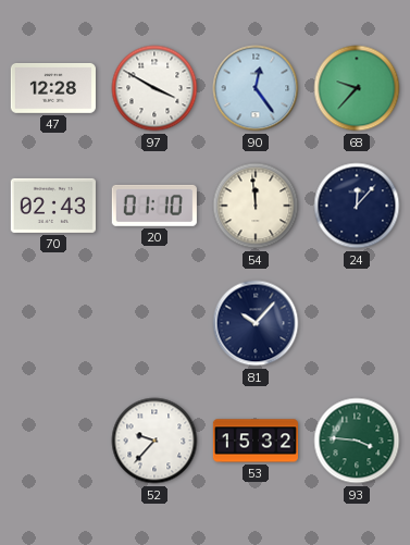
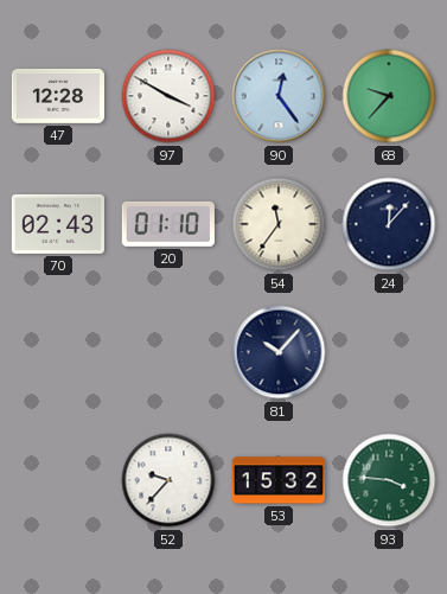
54: 11:59 -> 11:36
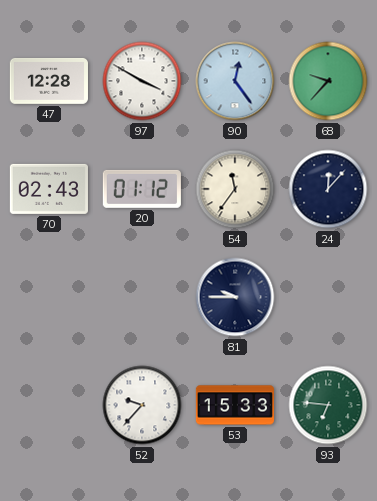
20: 01:10 -> 01:12
81: 10:07 -> 9:45
53: 15:32 -> 15:33
93: 3:46 -> 6:46
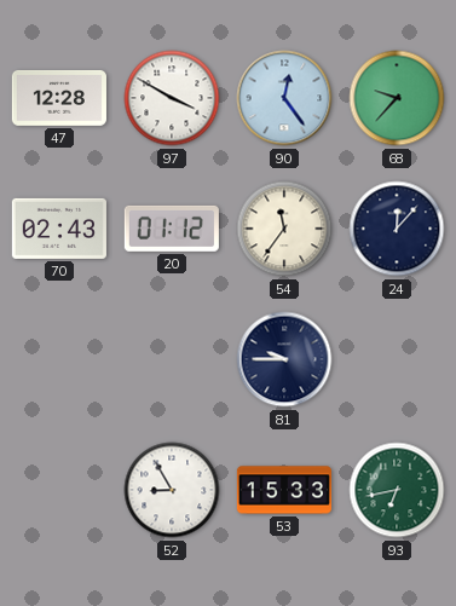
52: 9:37 -> 8:55
93: 6:46 -> 6:43
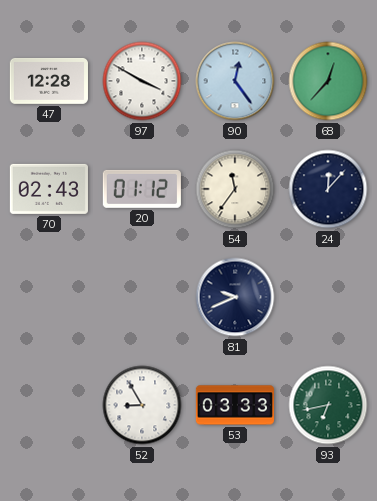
68: 9:37 -> 12:37
81: 9:45 -> 9:41
53: 15:33 -> 03:33
